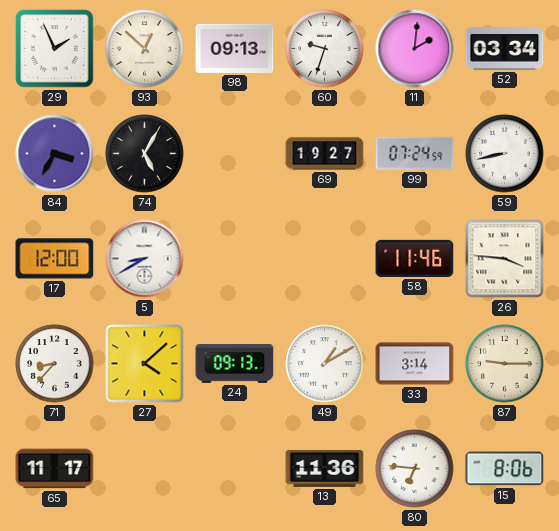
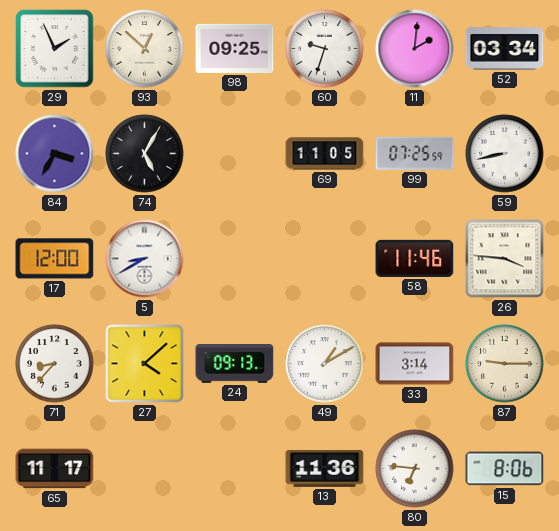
98: 09:13 -> 09:25
69: 19:27 -> 11:05
99: 07:24 -> 07:25
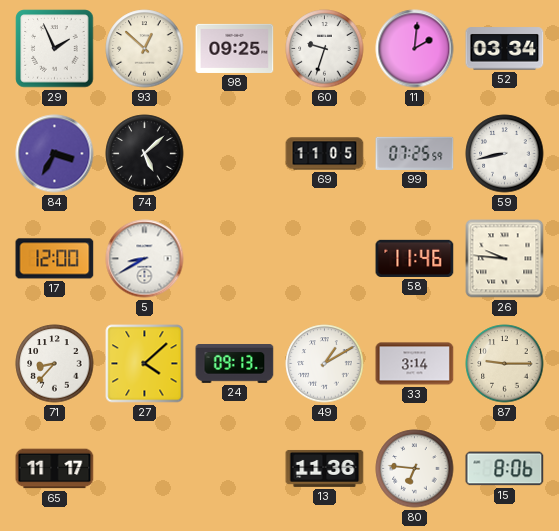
74: 5:05 -> 5:08
26: 3:46 -> 9:46
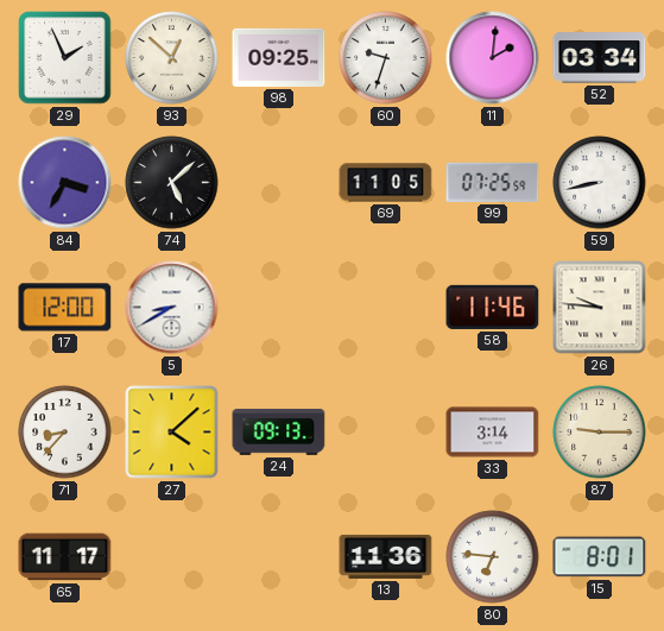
49: 1:10 -> none
15: 8:06 -> 8:01
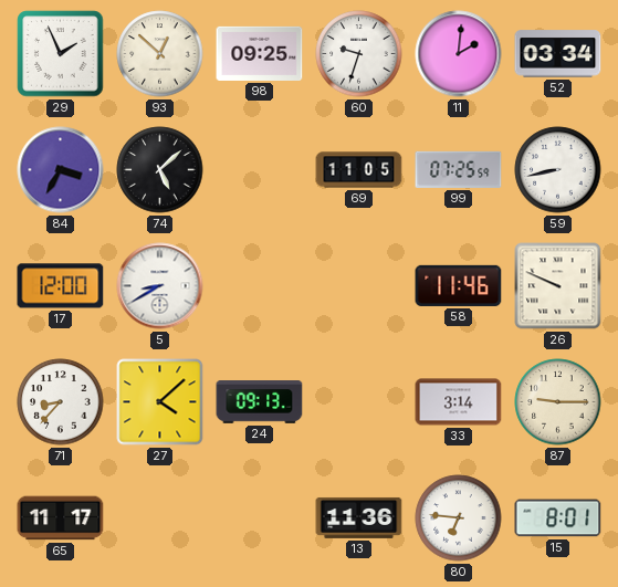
26: 9:46 -> 9:49
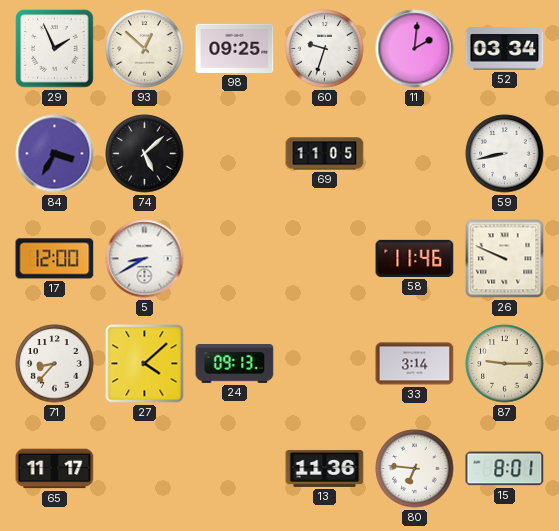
99: 07:25 -> none
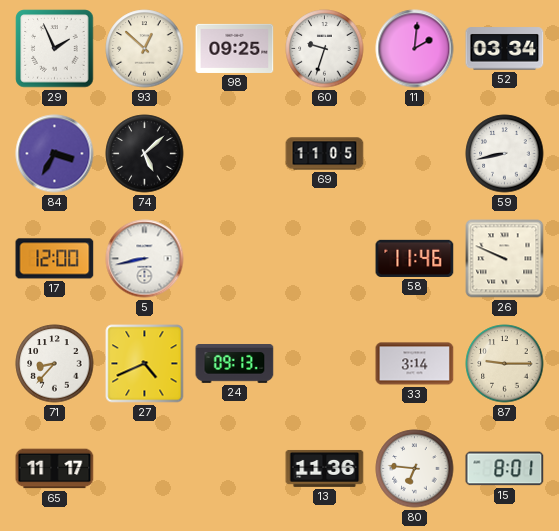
5: 8:40 -> 8:43
27: 4:08 -> 4:41
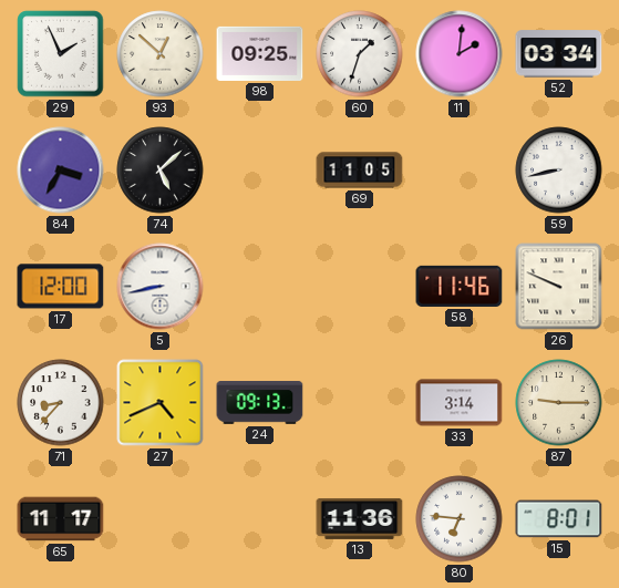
60: 9:33 -> 1:33
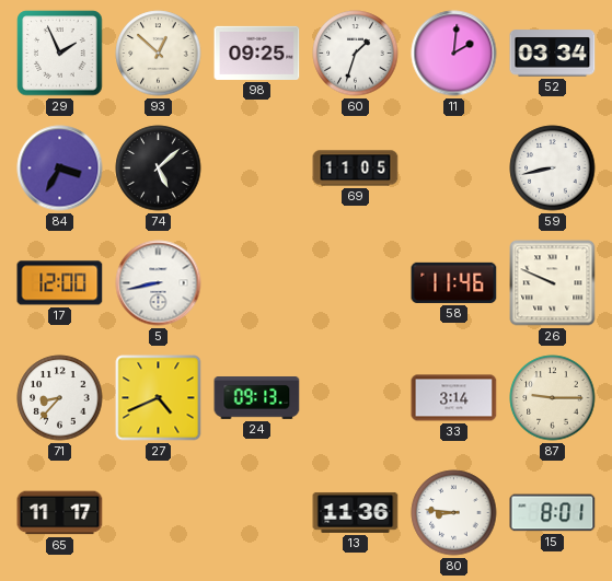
80: 6:46 -> 8:46
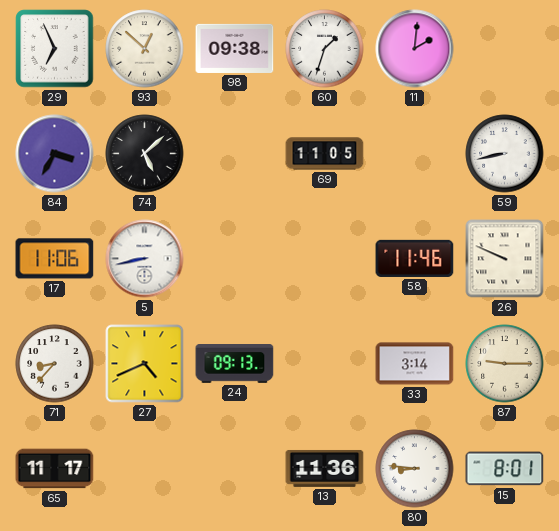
29: 1:56 -> 6:56
98: 09:25 -> 09:38
52: 03:34 -> none
17: 12:00 -> 11:06
